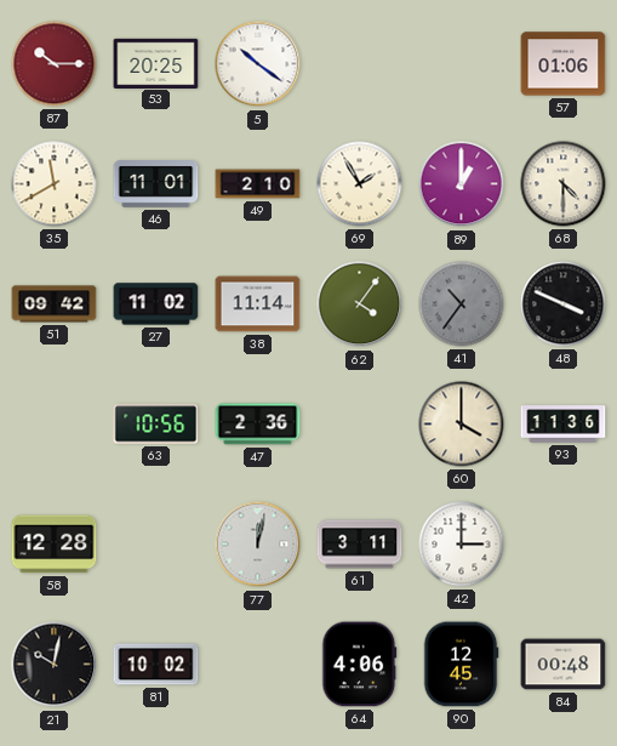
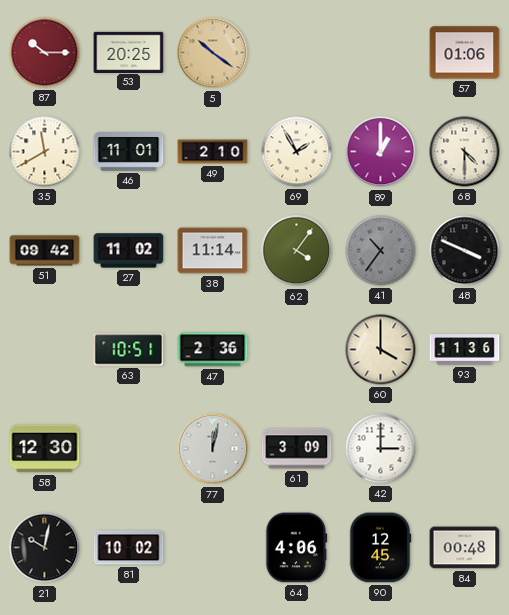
5 dial: white -> champagne
63: 10:56 -> 10:51
58: 12:28 -> 12:30
61: 3:11 -> 3:09
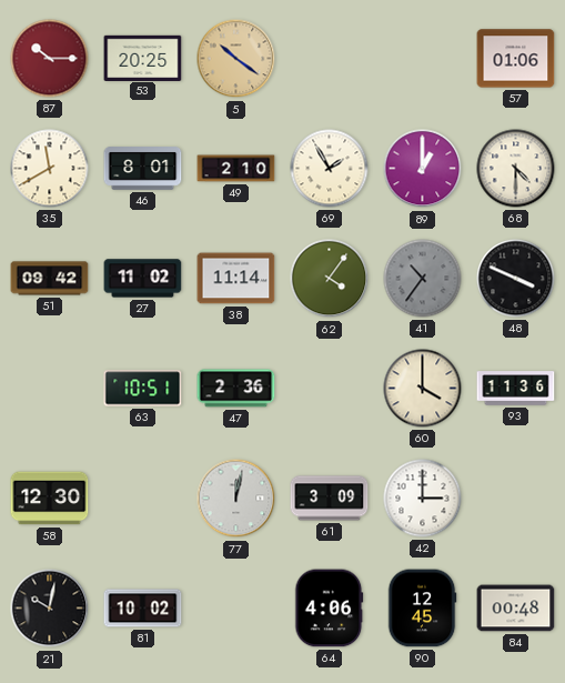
46: 11:01 -> 8:01
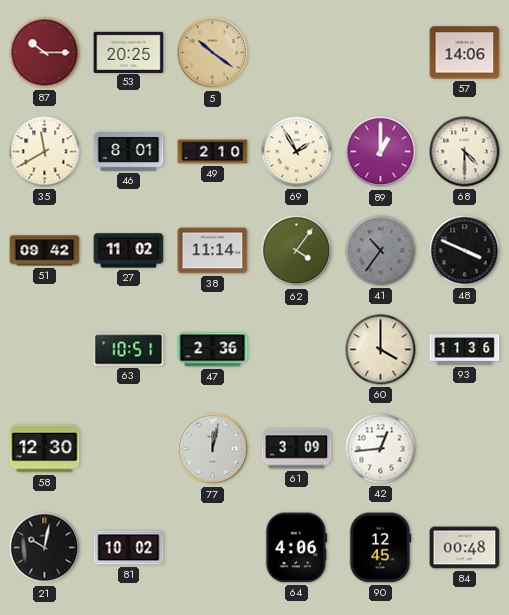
57: 01:06 -> 14:06
42: 3:00 -> 12:44
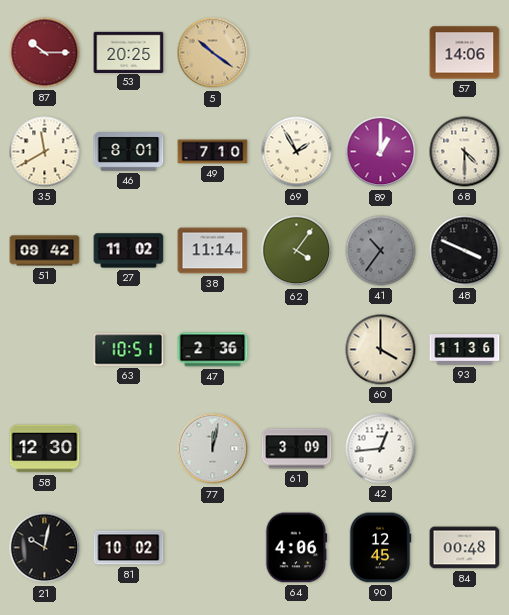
49: 2:10 -> 7:10
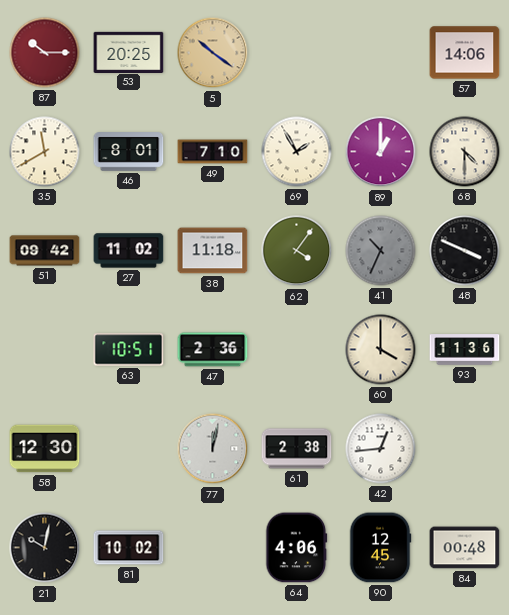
38: 11:14 -> 11:18
41: 10:36 -> 10:34
61: 3:09 -> 2:38
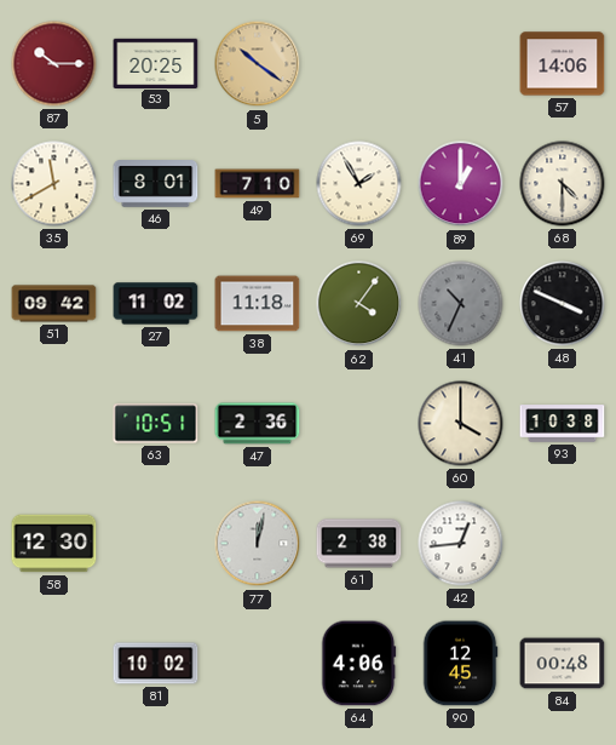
93: 11:36 -> 10:38
21: 10:02 -> none
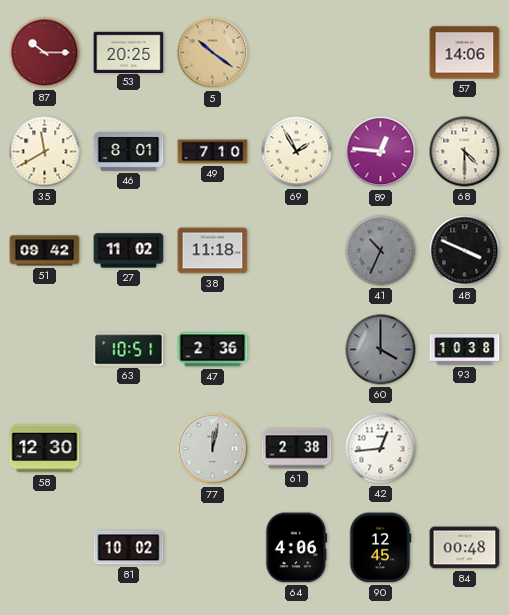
89: 1:00 -> 12:46
62: 4:06 -> none
60 dial: cream -> grey
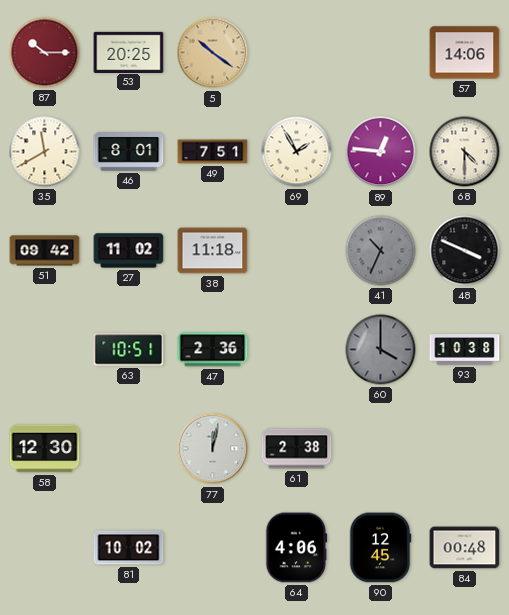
49: 7:10 -> 7:51
42: 12:44 -> none
